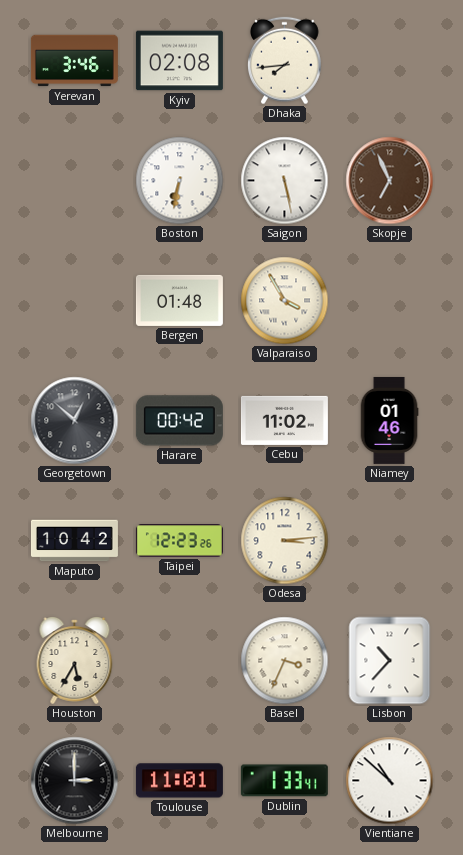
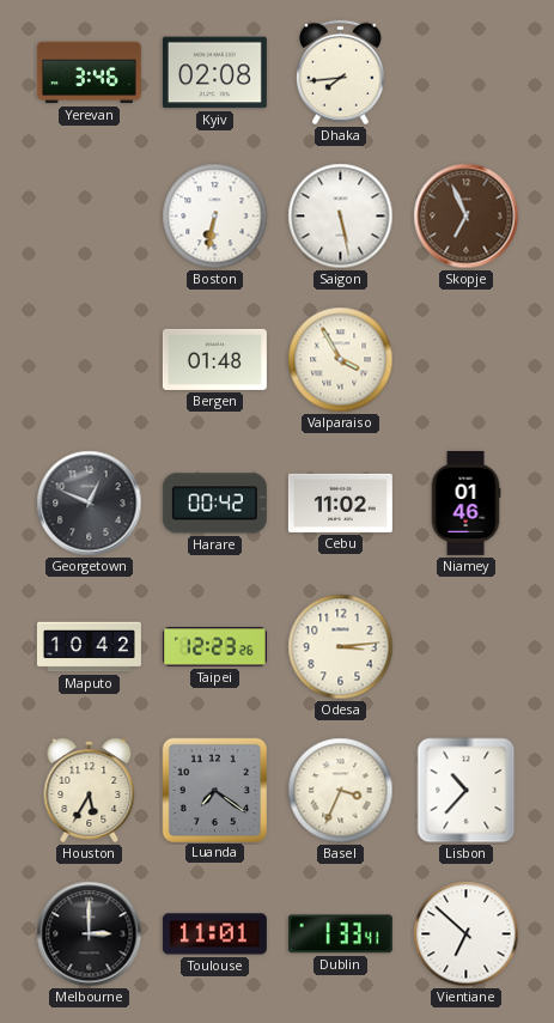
Georgetown: 12:52 -> 12:49
Luanda: none -> 7:21
Vientiane: 10:52 -> 6:52
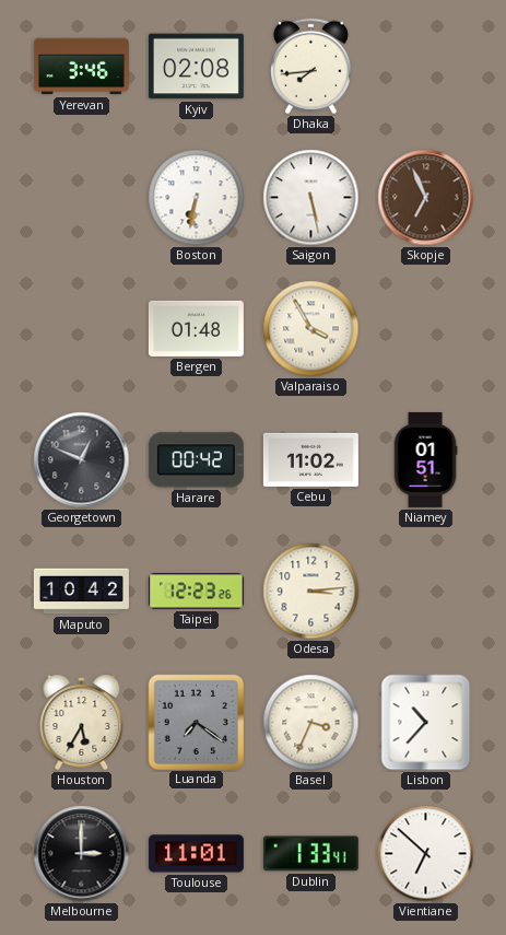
Niamey: 01:46 -> 01:51
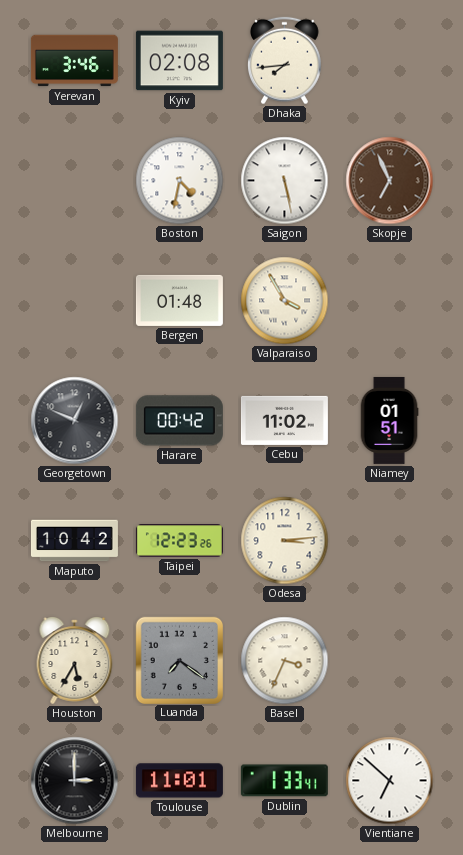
Boston: 6:32 -> 4:32
Lisbon: 10:37 -> none
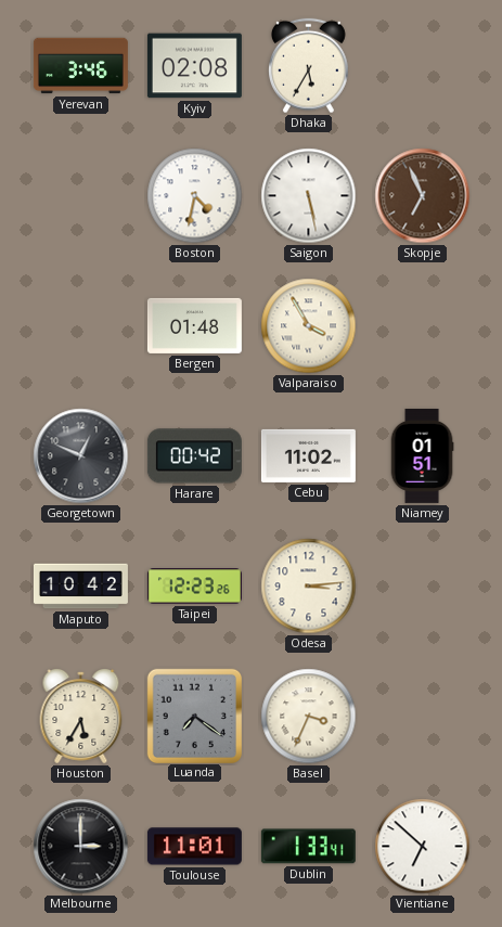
Dhaka: 7:44 -> 5:35
